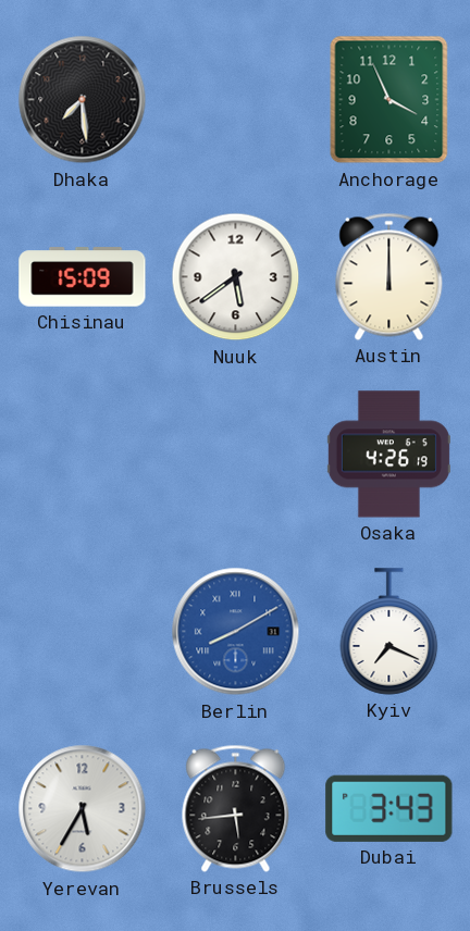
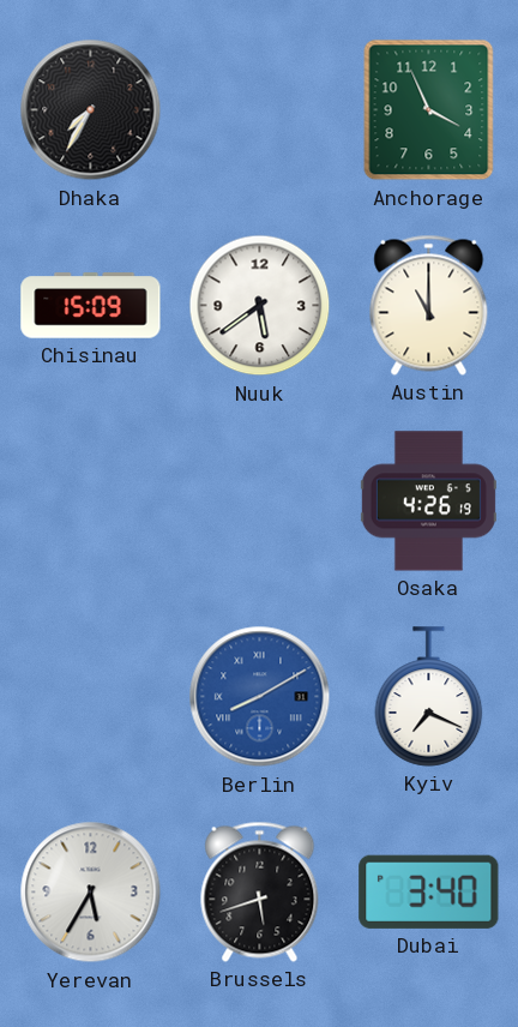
Dhaka: 7:29 -> 7:35
Austin: 12:00 -> 11:00
Brussels: 5:44 -> 5:42
Dubai: 3:43 -> 3:40
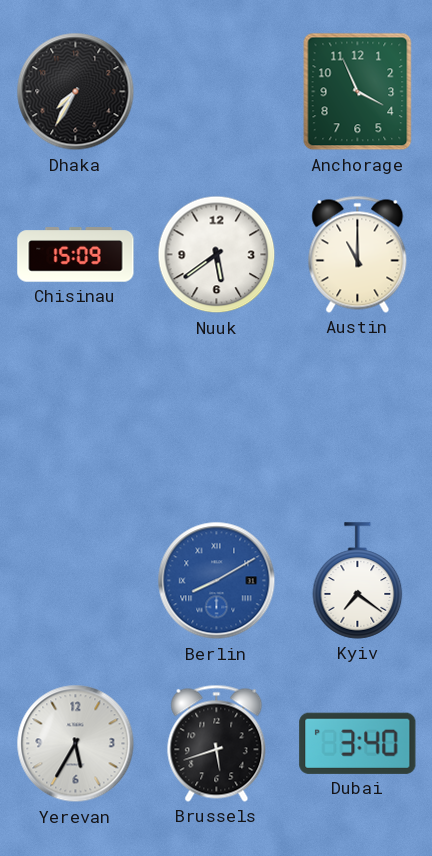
Osaka: 4:26 -> none
Kyiv: 7:19 -> 7:21
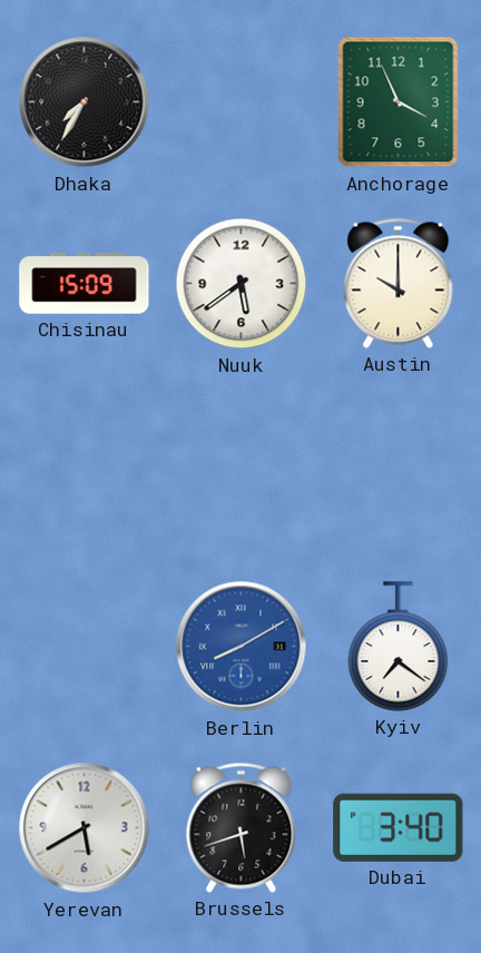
Austin: 11:00 -> 10:00
Yerevan: 5:35 -> 5:40
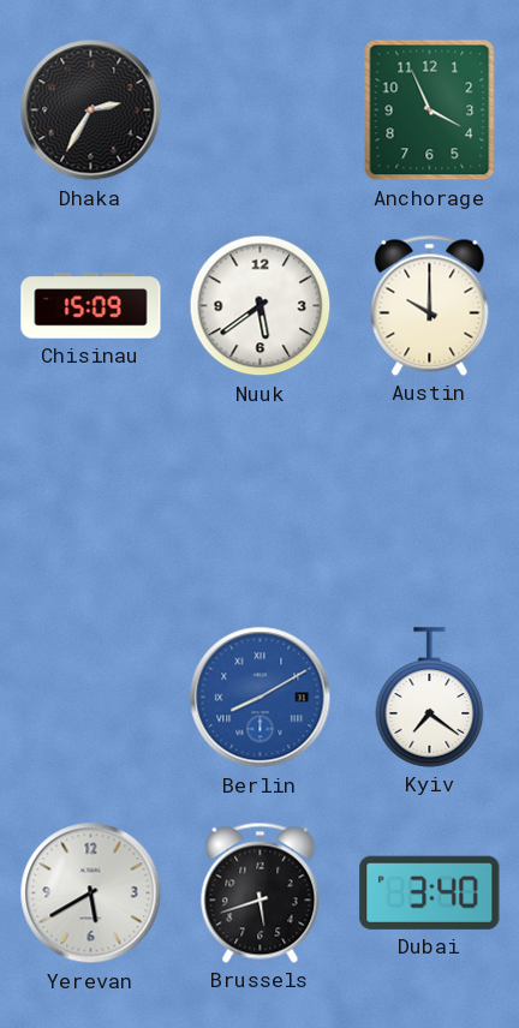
Dhaka: 7:35 -> 2:35
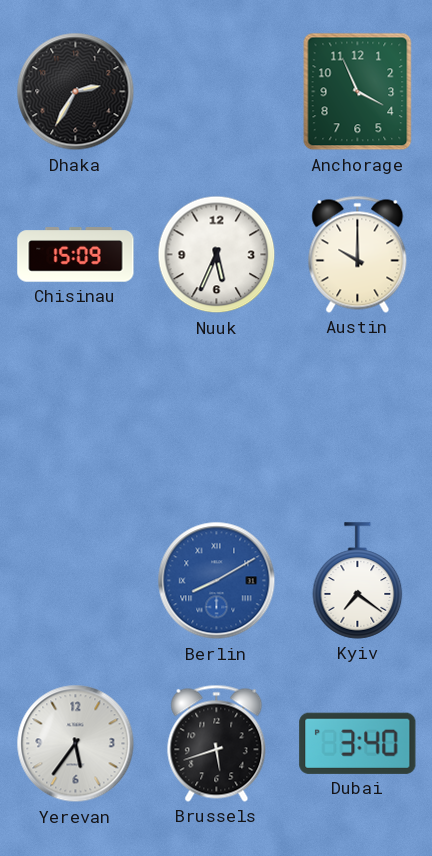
Nuuk: 5:39 -> 5:34
Yerevan: 5:40 -> 5:36
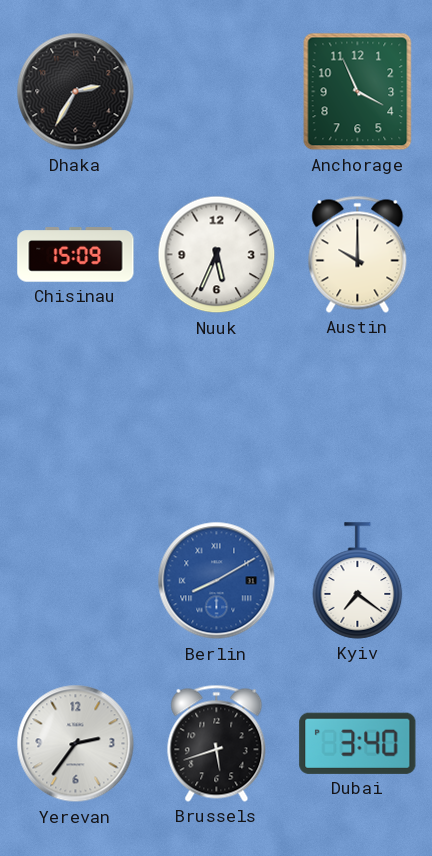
Yerevan: 5:36 -> 2:36
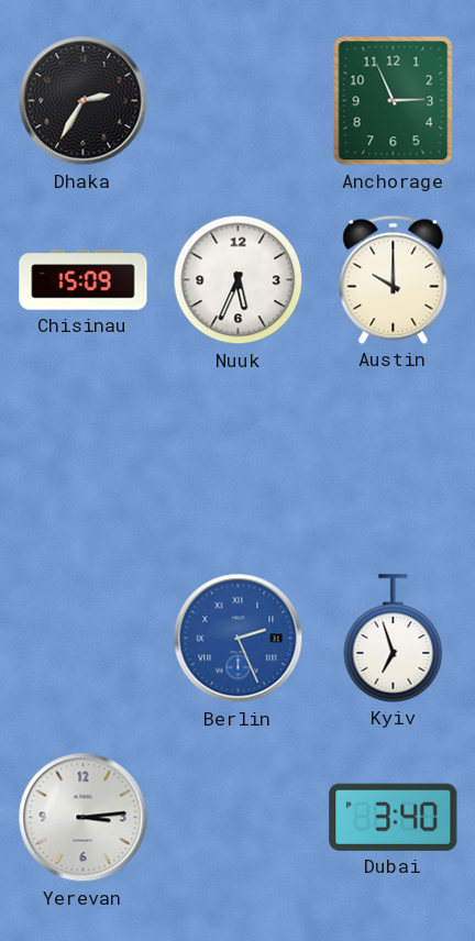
Anchorage: 3:56 -> 2:56
Berlin: 8:10 -> 2:26
Kyiv: 7:21 -> 6:57
Yerevan: 2:36 -> 3:14
Brussels: 5:42 -> none
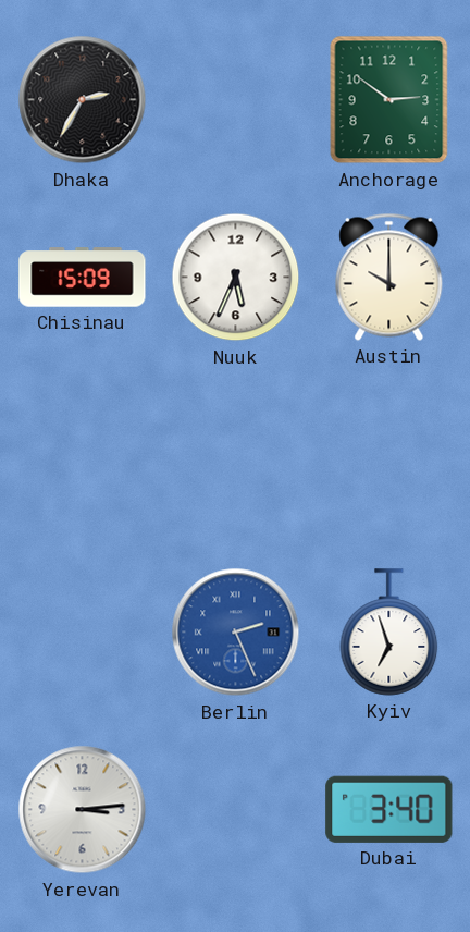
Anchorage: 2:56 -> 2:51
